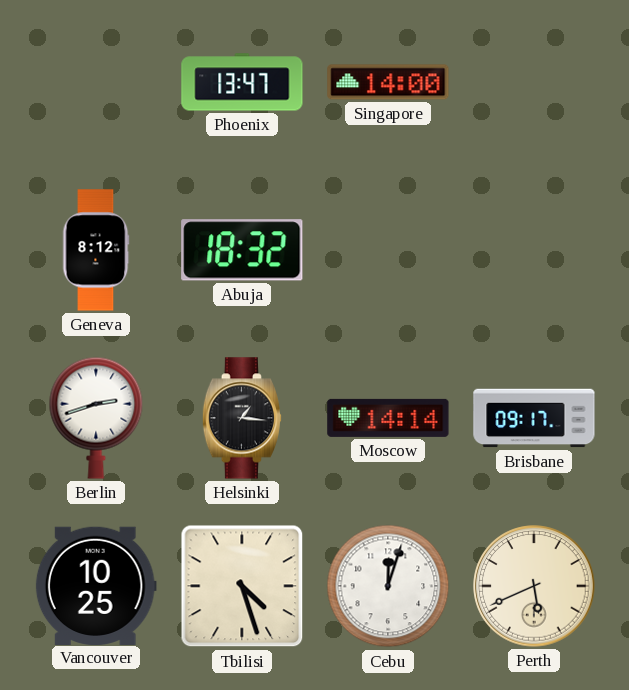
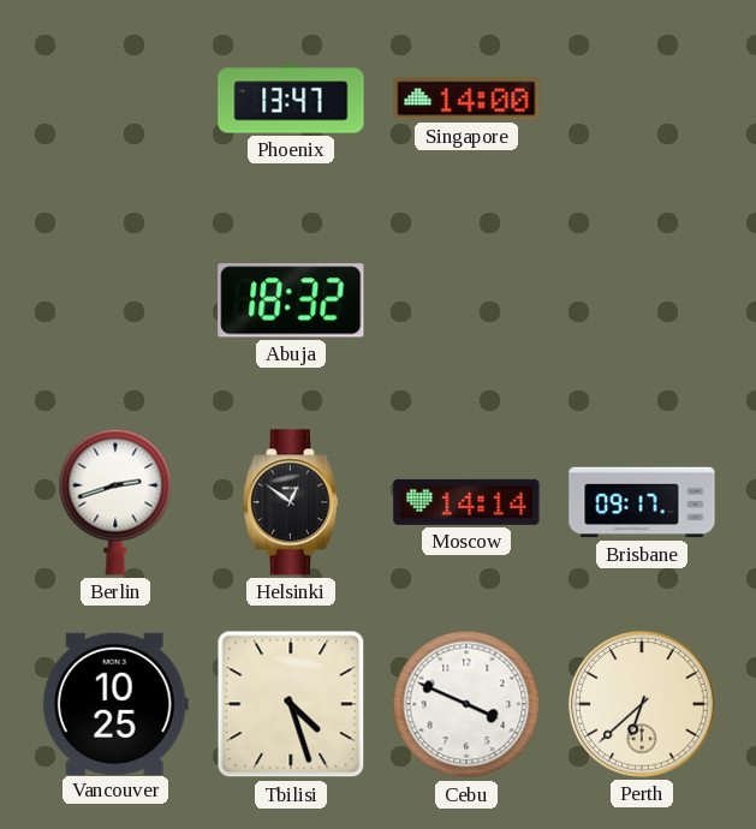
Geneva: 8:12 -> none
Helsinki: 1:16 -> 12:51
Cebu: 12:03 -> 3:49
Perth: 5:41 -> 6:38
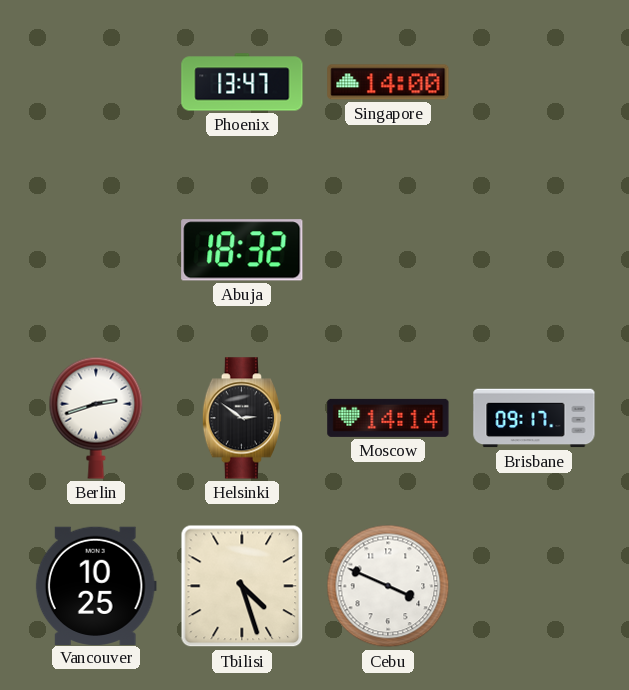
Helsinki: 12:51 -> 2:51
Perth: 6:38 -> none
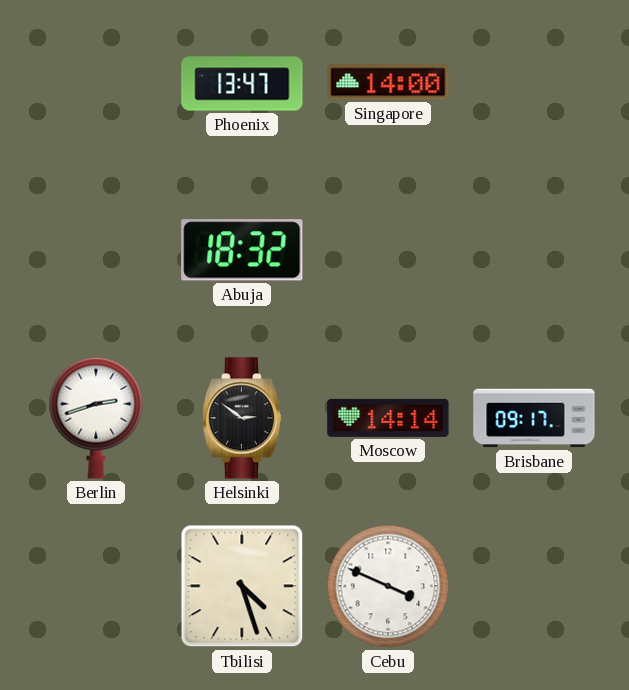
Vancouver: 10:25 -> none
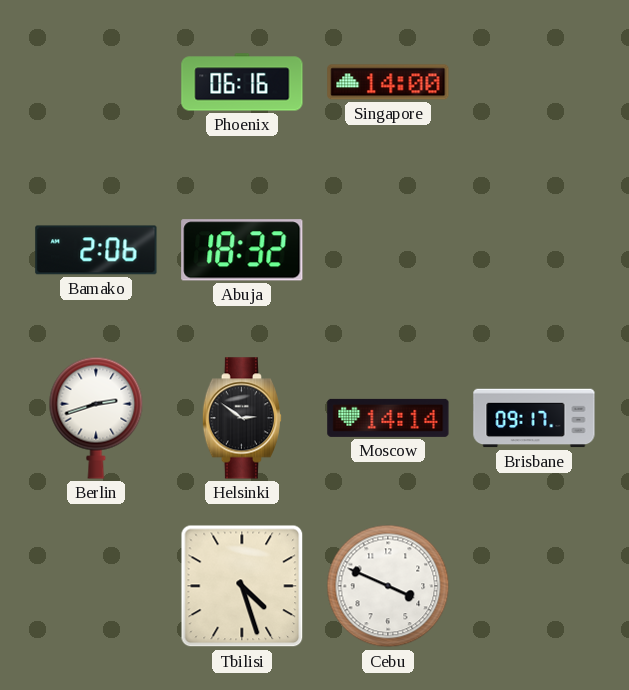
Phoenix: 13:47 -> 06:16
Bamako: none -> 2:06
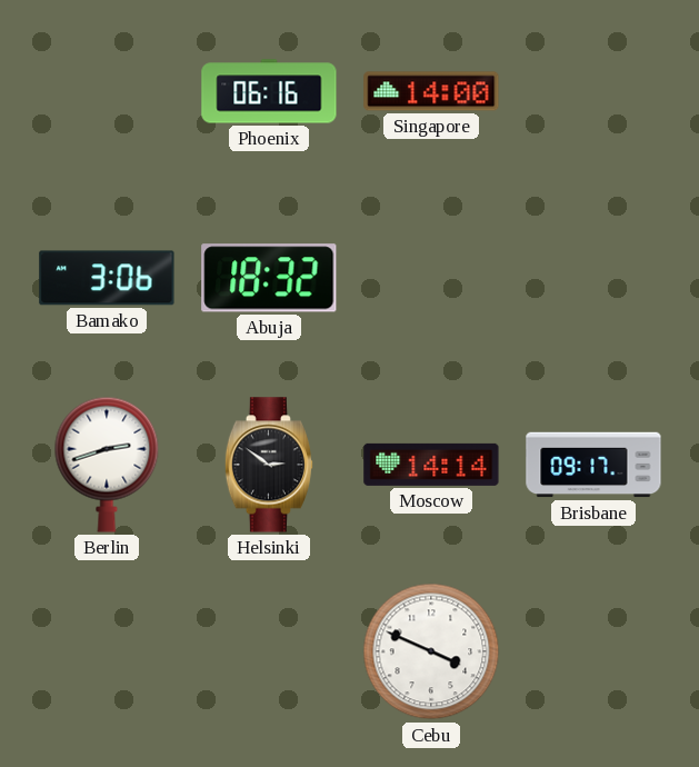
Bamako: 2:06 -> 3:06
Tbilisi: 4:27 -> none
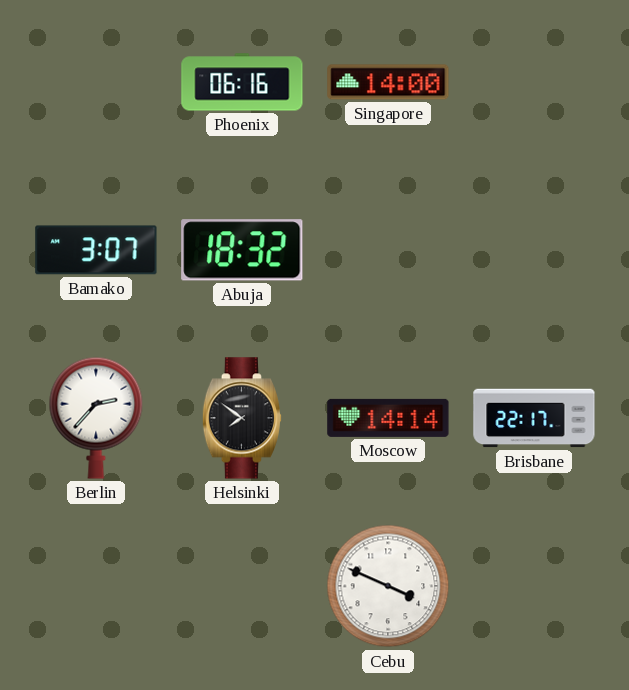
Bamako: 3:06 -> 3:07
Berlin: 2:42 -> 2:37
Helsinki: 2:51 -> 7:51
Brisbane: 09:17 -> 22:17
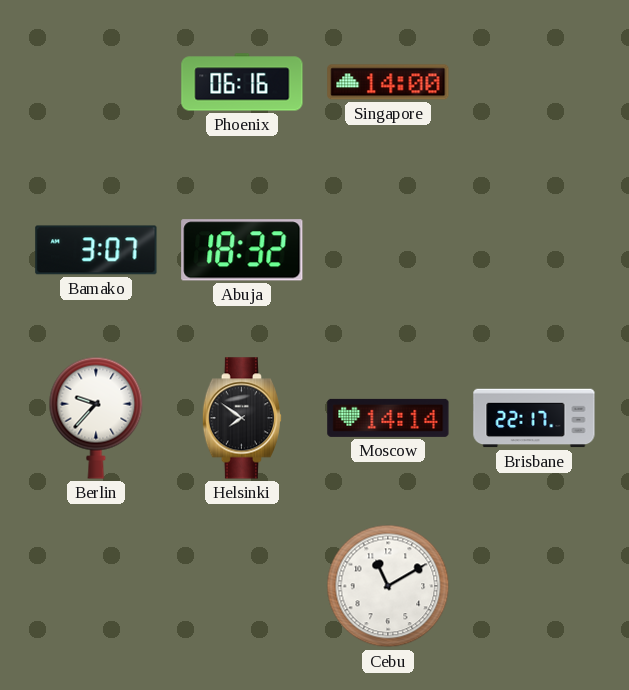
Berlin: 2:37 -> 9:37
Cebu: 3:49 -> 11:10
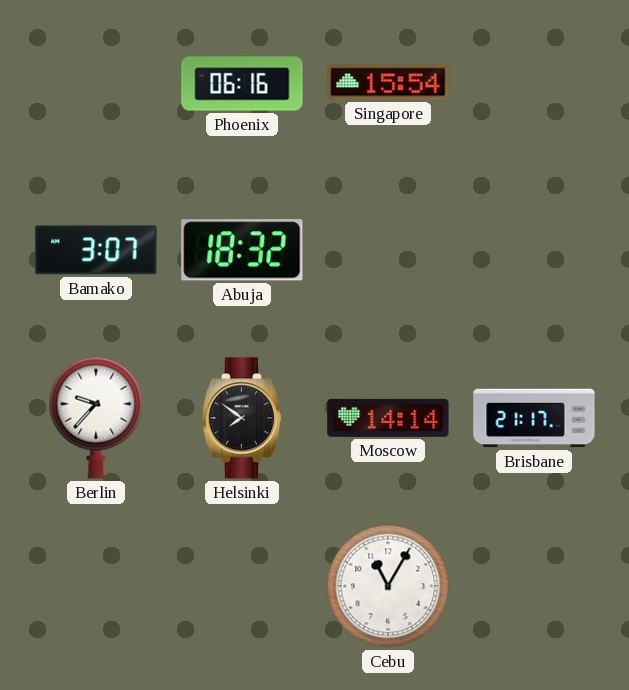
Singapore: 14:00 -> 15:54
Brisbane: 22:17 -> 21:17
Cebu: 11:10 -> 11:05
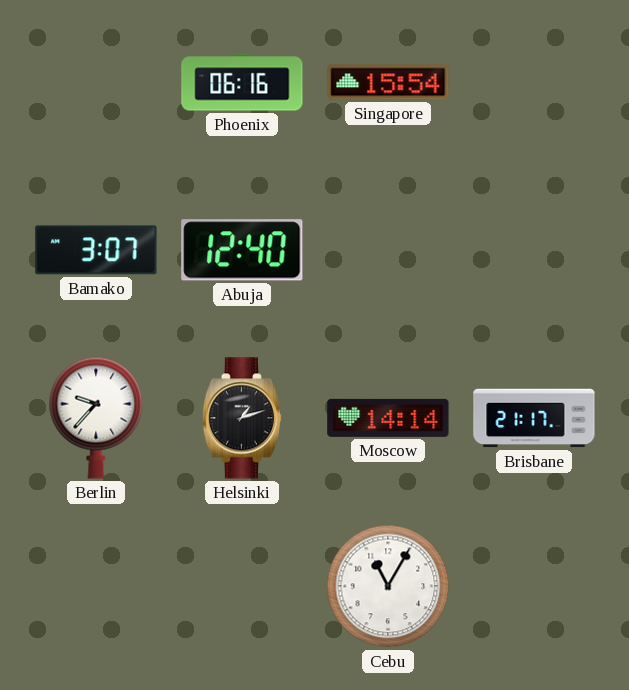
Abuja: 18:32 -> 12:40
Helsinki: 7:51 -> 1:12
